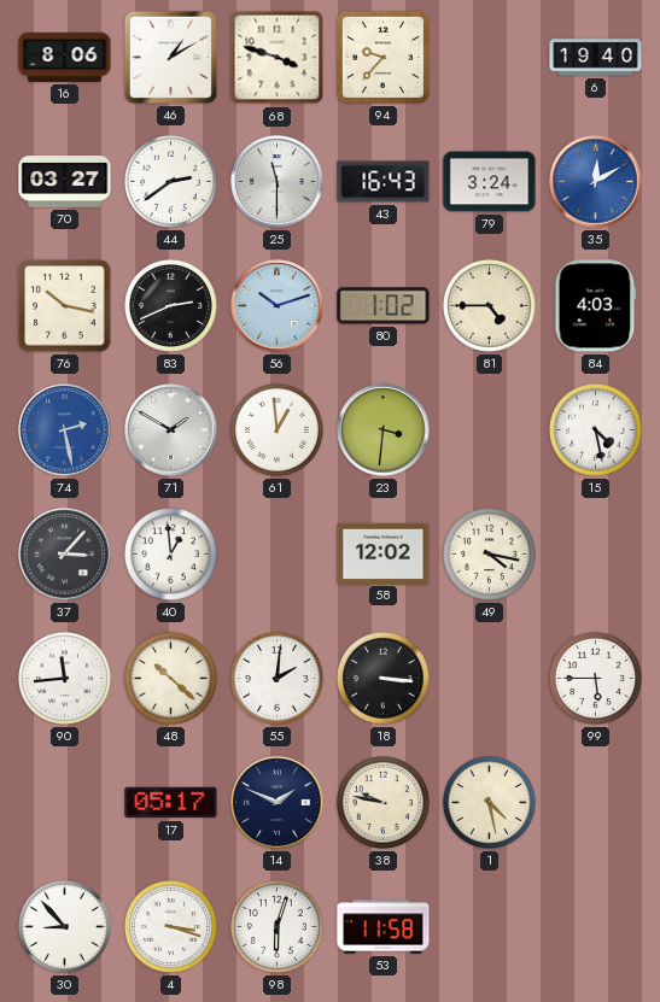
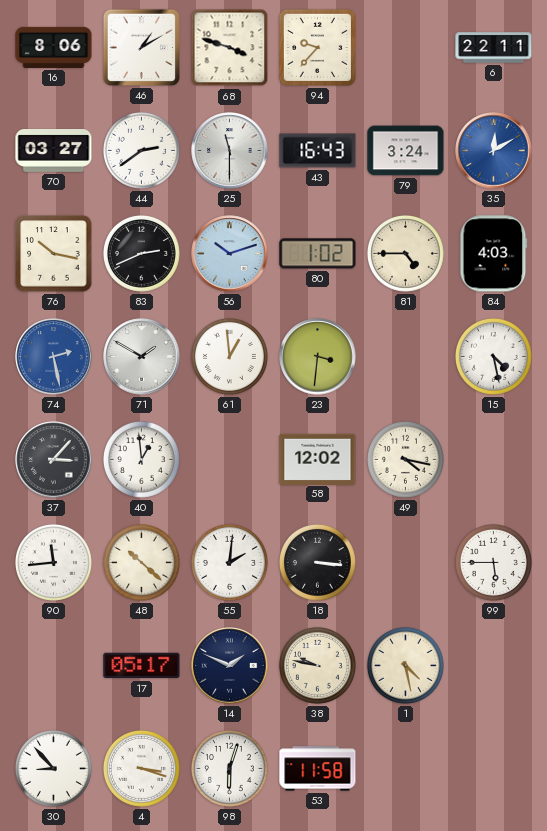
6: 19:40 -> 22:11
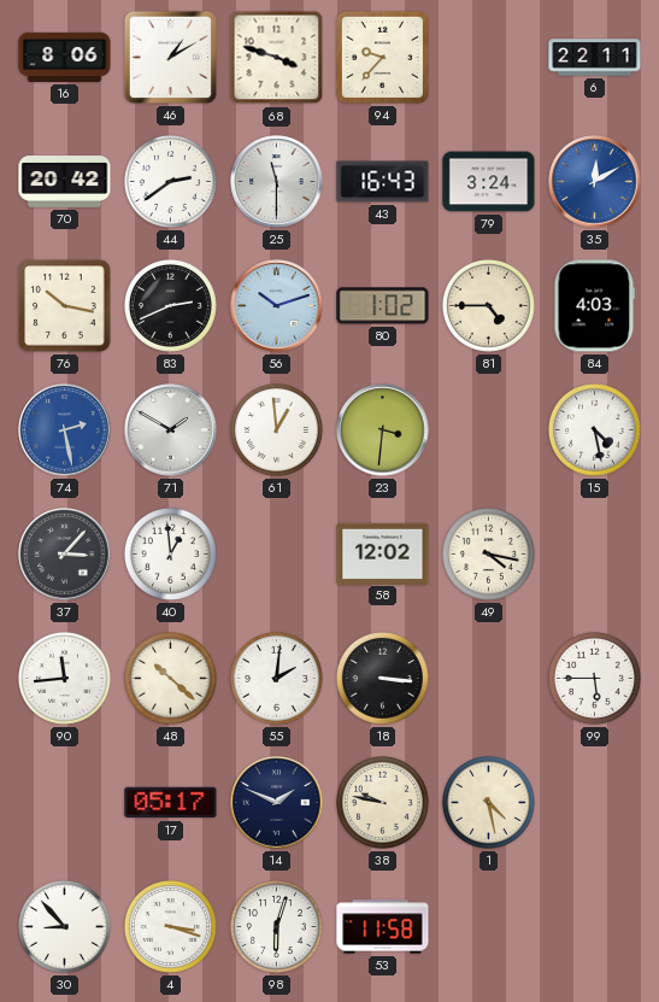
70: 03:27 -> 20:42
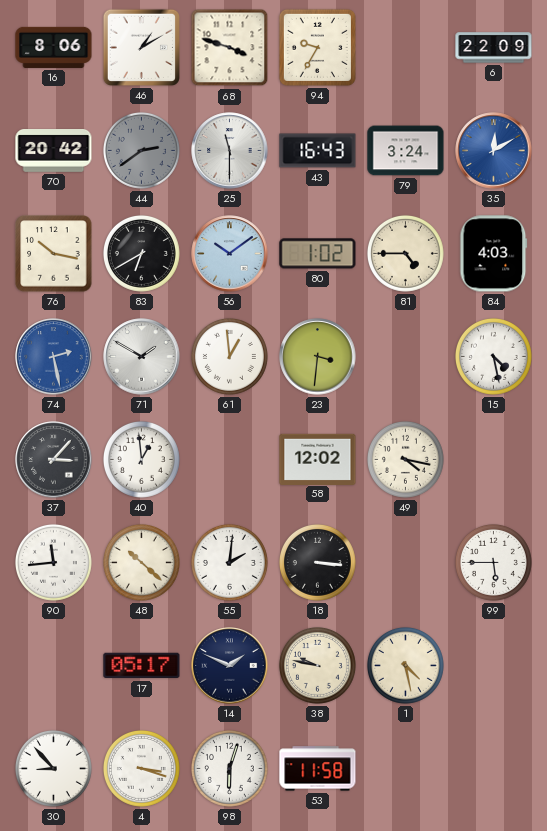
94: 9:37 -> 9:35
6: 22:11 -> 22:09
44 dial: white -> grey
83: 2:41 -> 6:40
56: 10:12 -> 10:09
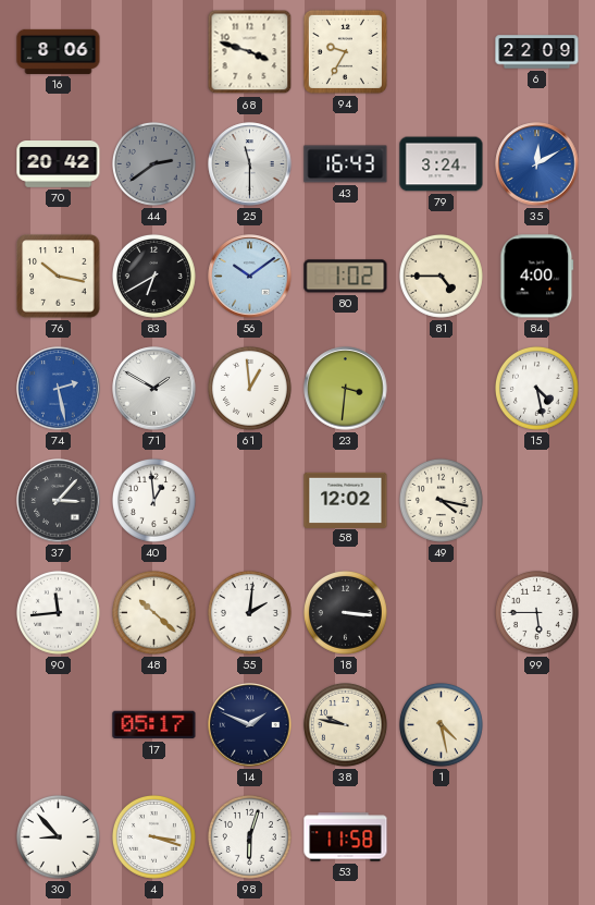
46: 1:10 -> none
84: 4:03 -> 4:00
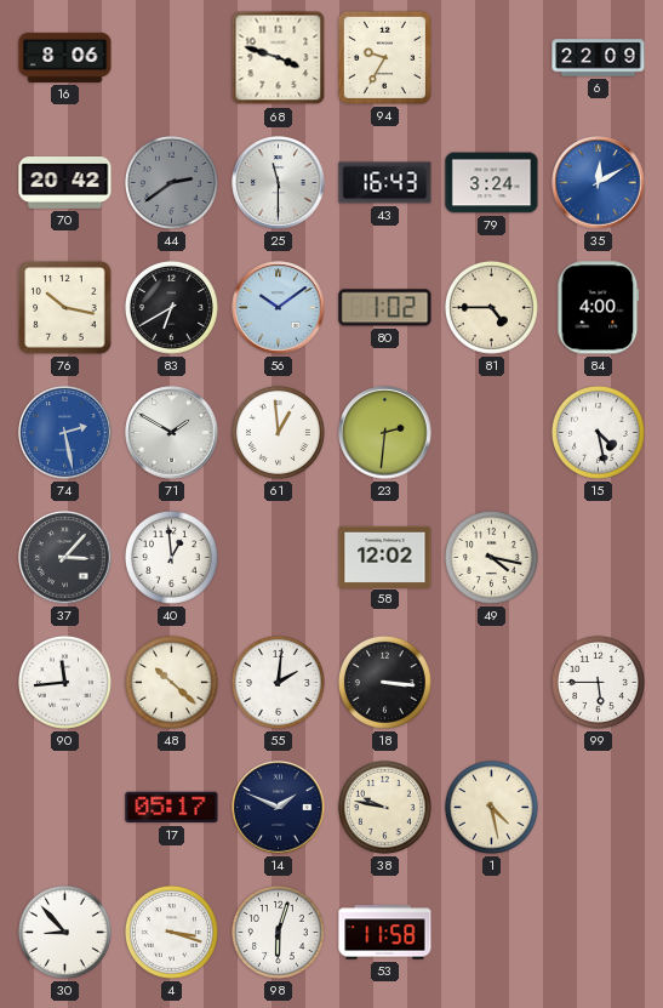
23: 3:31 -> 2:31
